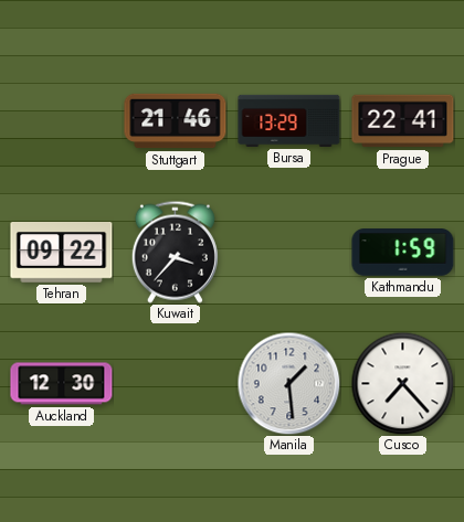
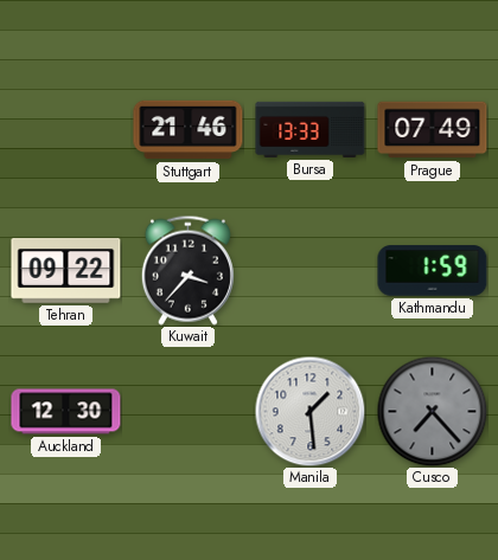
Bursa: 13:29 -> 13:33
Prague: 22:41 -> 07:49
Cusco dial: white -> grey
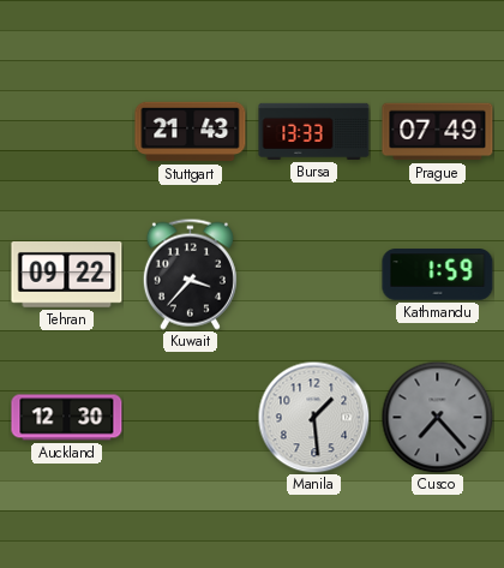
Stuttgart: 21:46 -> 21:43
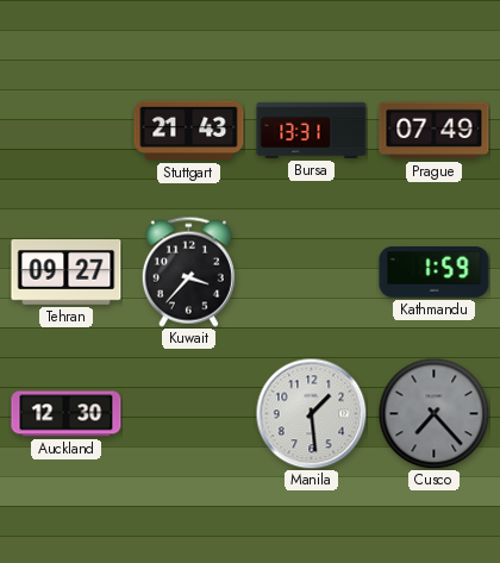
Bursa: 13:33 -> 13:31
Tehran: 09:22 -> 09:27
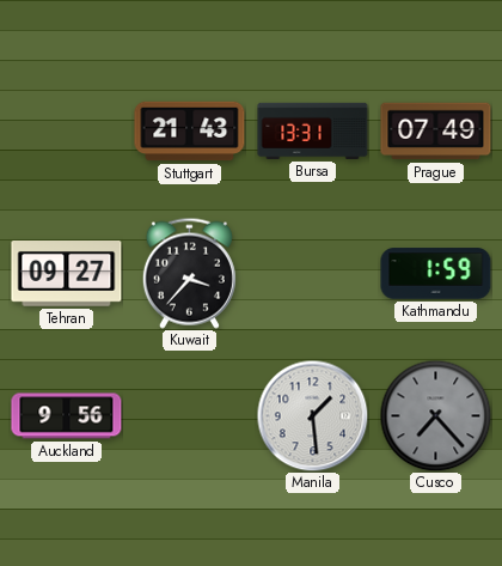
Auckland: 12:30 -> 9:56
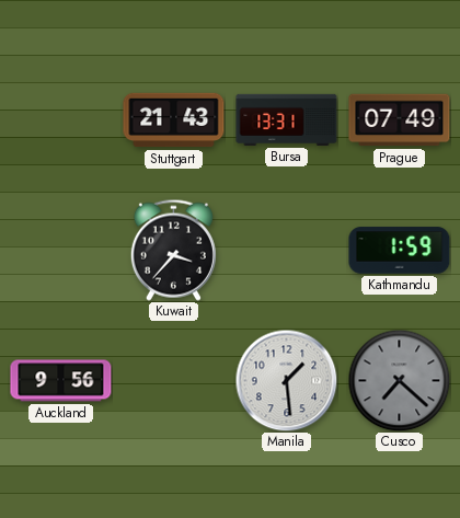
Tehran: 09:27 -> none
Cusco: 7:23 -> 7:22
